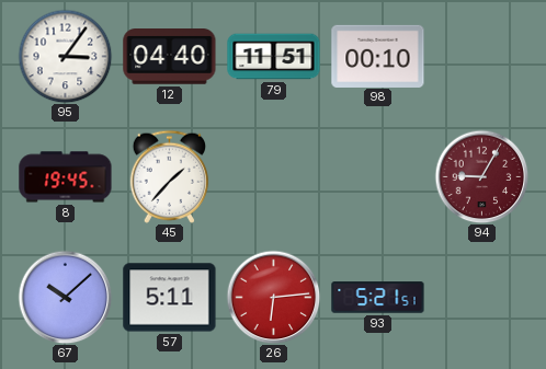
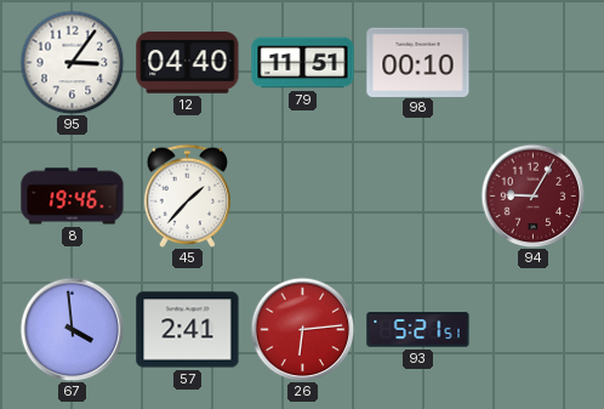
8: 19:45 -> 19:46
67: 10:08 -> 3:59
57: 5:11 -> 2:41
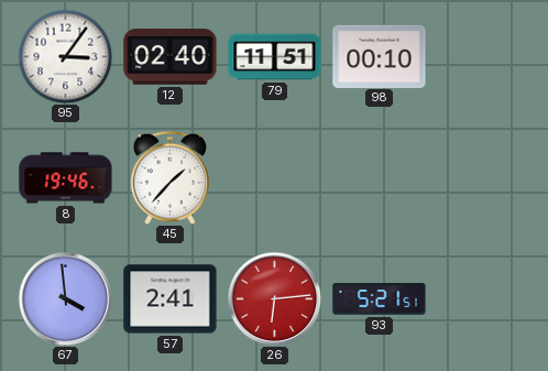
12: 04:40 -> 02:40
94: 9:05 -> none
